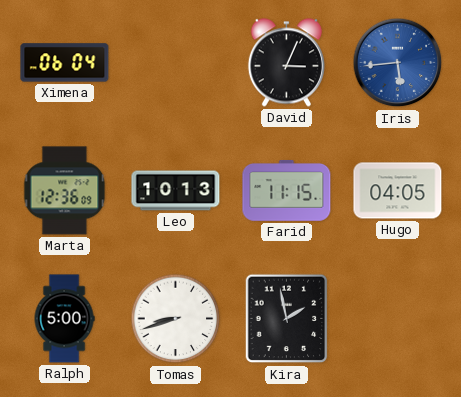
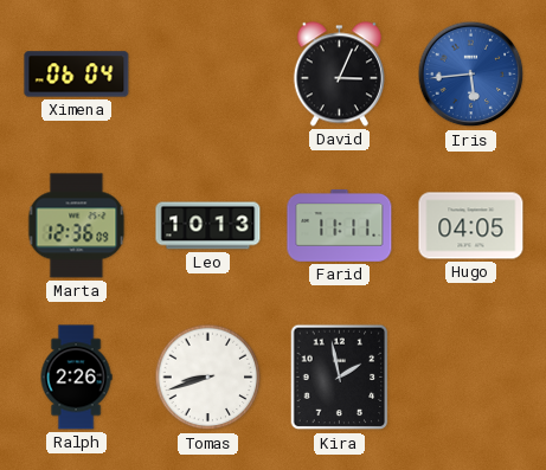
Farid: 11:15 -> 11:11
Ralph: 5:00 -> 2:26
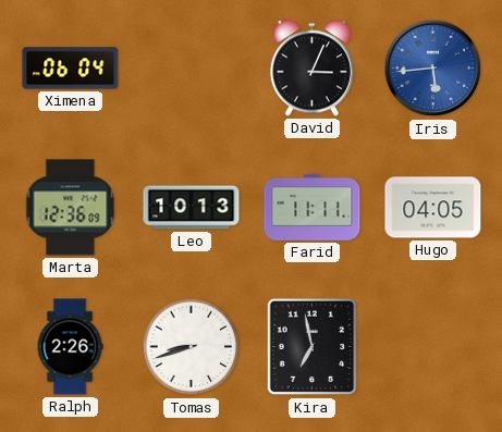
Kira: 1:58 -> 6:58
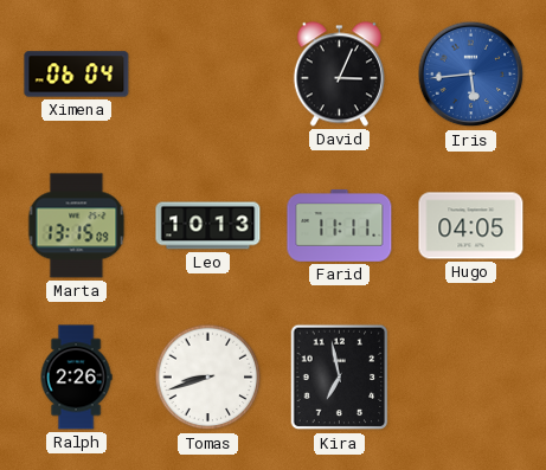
Marta: 12:36 -> 13:15
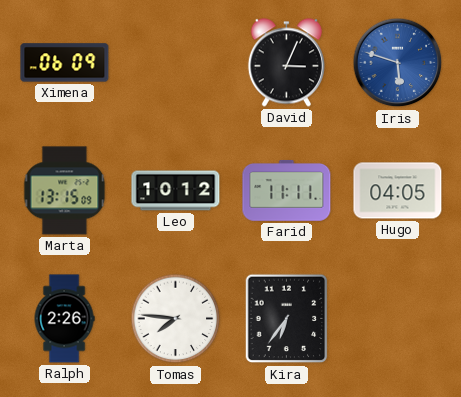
Ximena: 06:04 -> 06:09
Iris: 5:44 -> 5:48
Leo: 10:13 -> 10:12
Tomas: 8:42 -> 7:46
Kira: 6:58 -> 6:36
